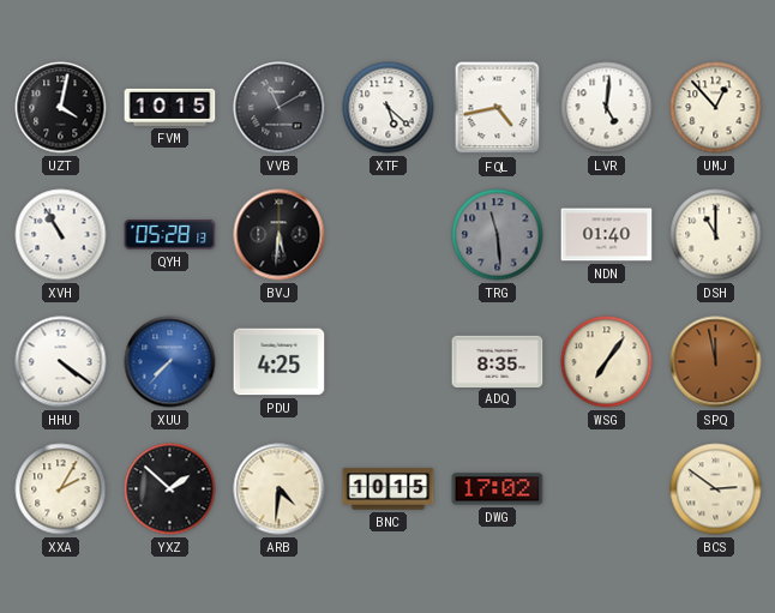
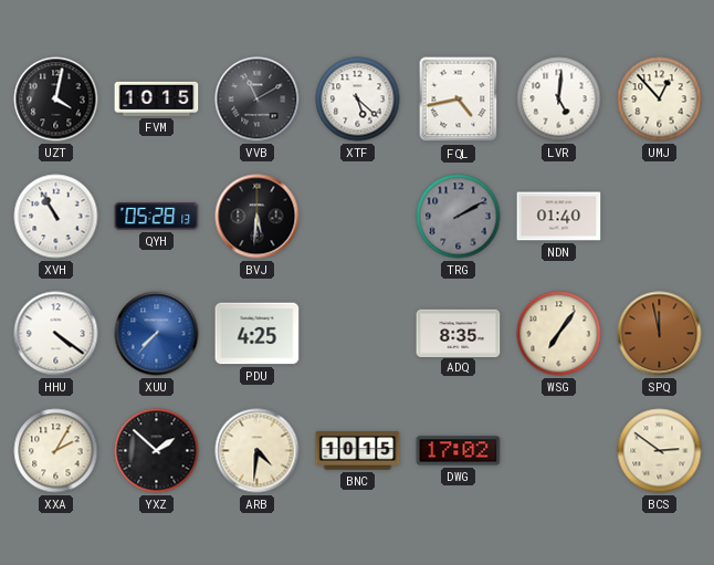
TRG: 11:29 -> 2:10
DSH: 11:00 -> none
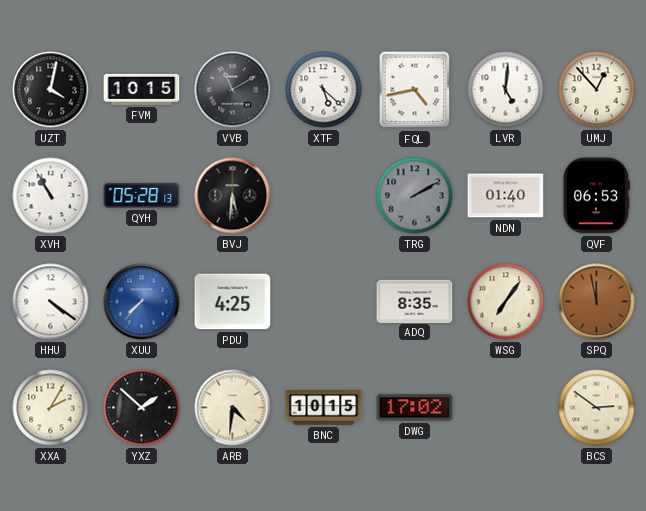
QVF: none -> 06:53
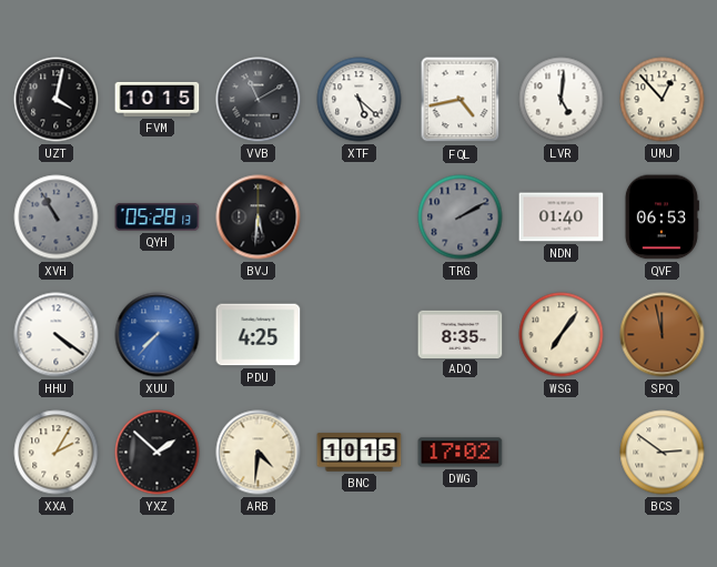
XVH dial: white -> grey
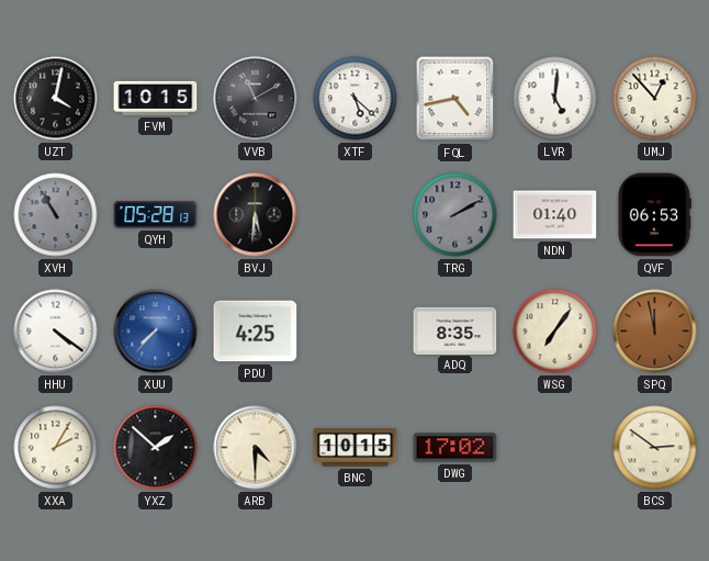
ARB: 4:31 -> 4:30
